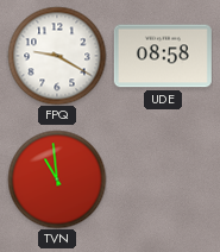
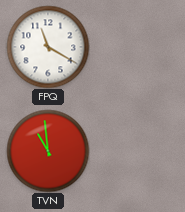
FPQ: 9:20 -> 11:20
UDE: 08:58 -> none
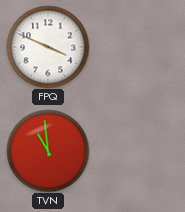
FPQ: 11:20 -> 3:49
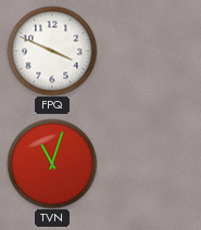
TVN: 10:59 -> 11:03
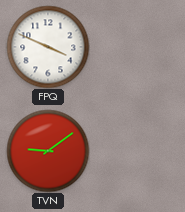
TVN: 11:03 -> 9:09
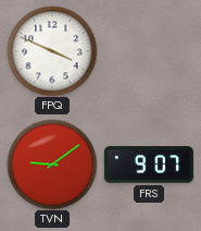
FRS: none -> 9:07
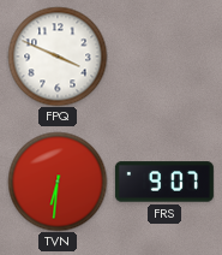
TVN: 9:09 -> 6:31
